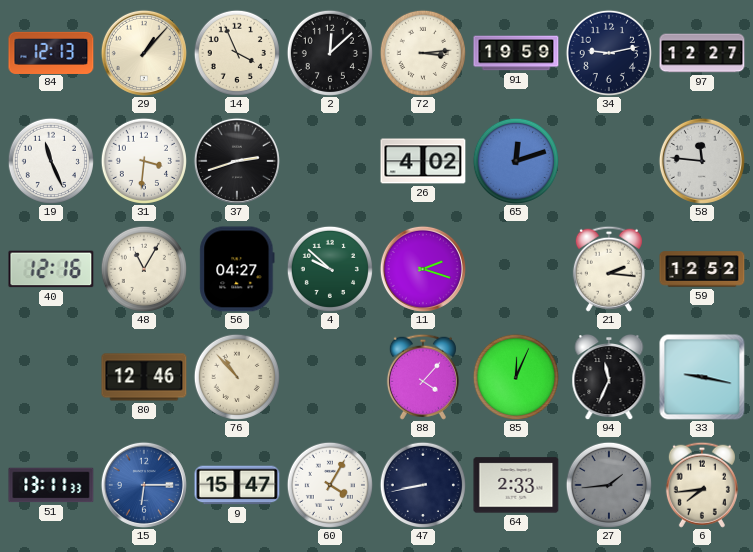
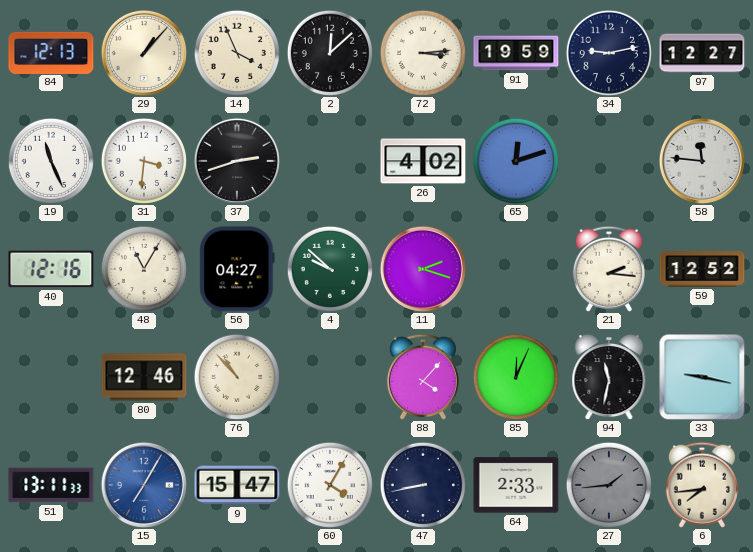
94: 11:34 -> 11:32
15: 6:15 -> 7:05
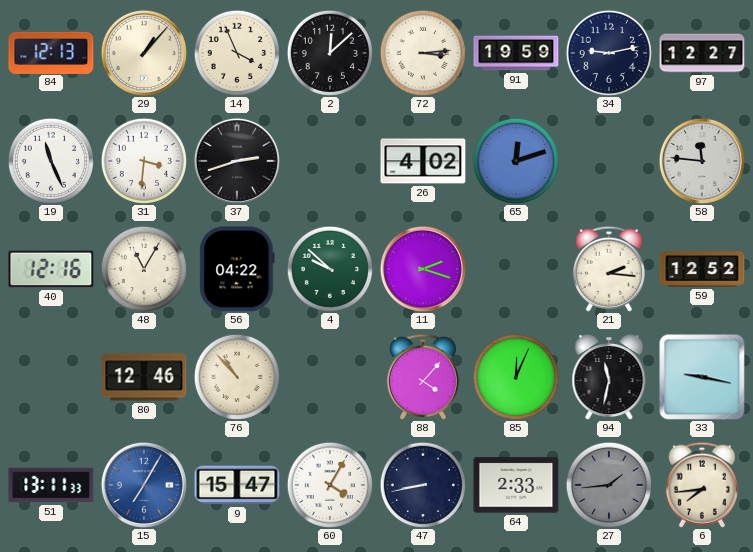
56: 04:27 -> 04:22
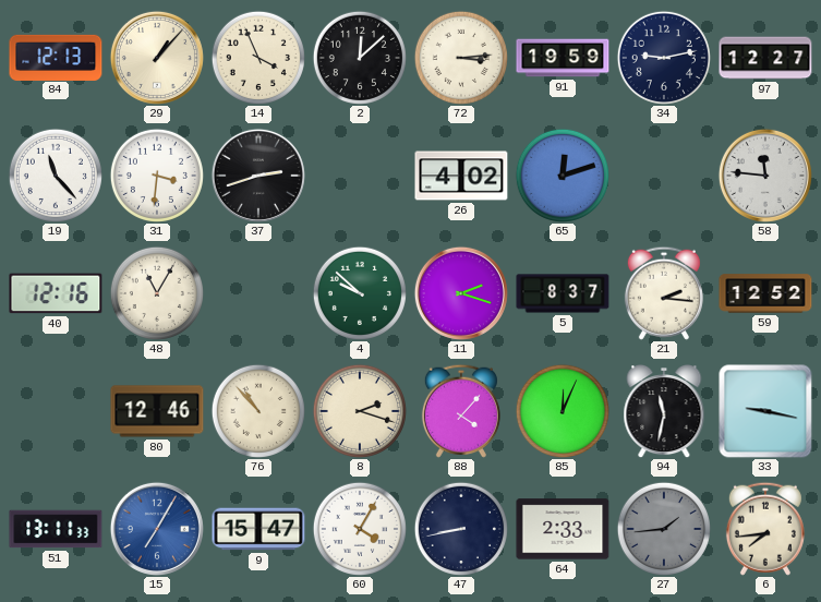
19: 11:26 -> 11:23
56: 04:22 -> none
5: none -> 8:37
8: none -> 2:18
